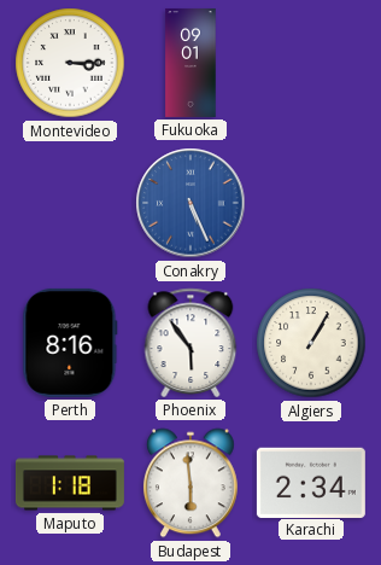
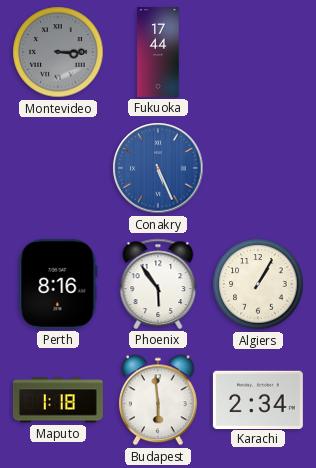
Montevideo dial: white -> grey
Fukuoka: 09:01 -> 17:44
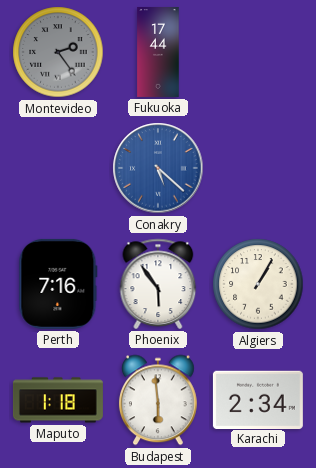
Montevideo: 3:15 -> 2:24
Conakry: 5:26 -> 5:22
Perth: 8:16 -> 7:16
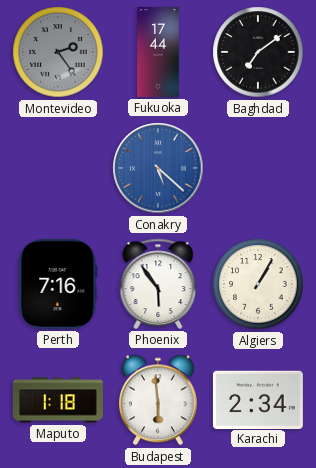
Baghdad: none -> 7:09
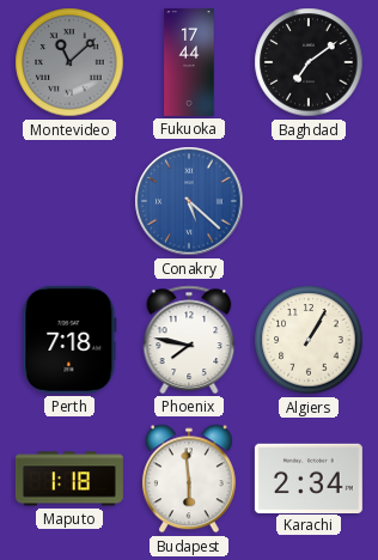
Montevideo: 2:24 -> 11:08
Perth: 7:16 -> 7:18
Phoenix: 5:54 -> 7:47
